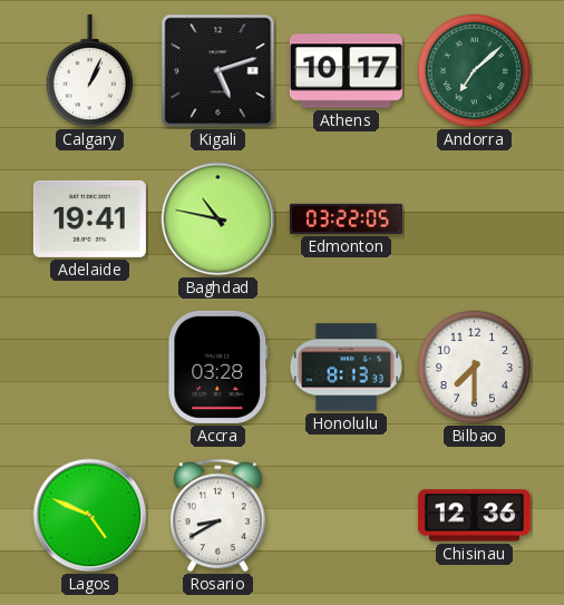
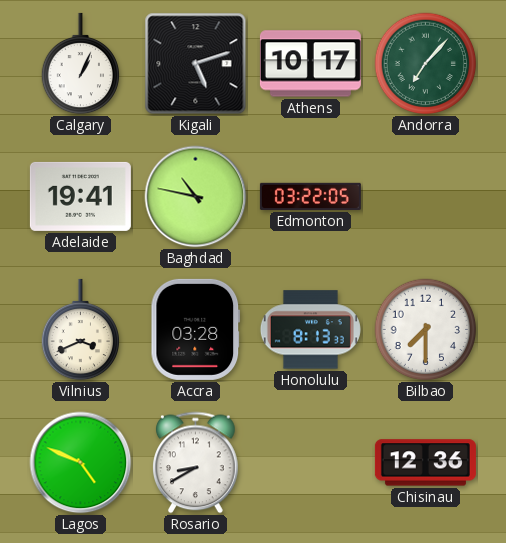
Andorra: 7:08 -> 7:07
Vilnius: none -> 3:41
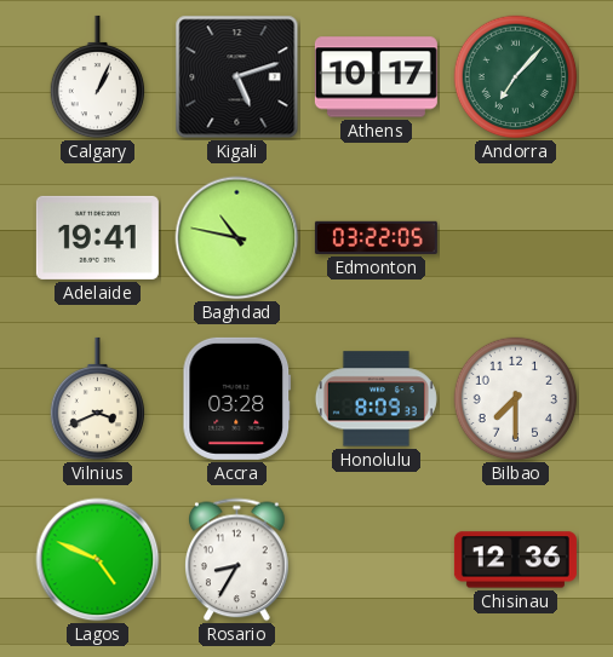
Honolulu: 8:13 -> 8:09
Rosario: 8:40 -> 8:35
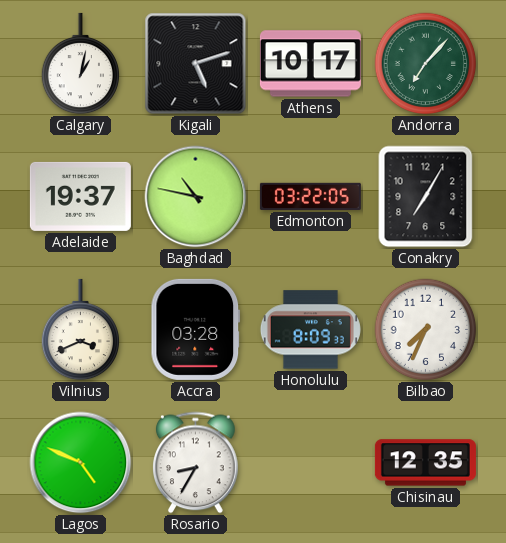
Calgary: 1:04 -> 1:02
Adelaide: 19:41 -> 19:37
Conakry: none -> 7:05
Bilbao: 7:30 -> 7:34
Chisinau: 12:36 -> 12:35
